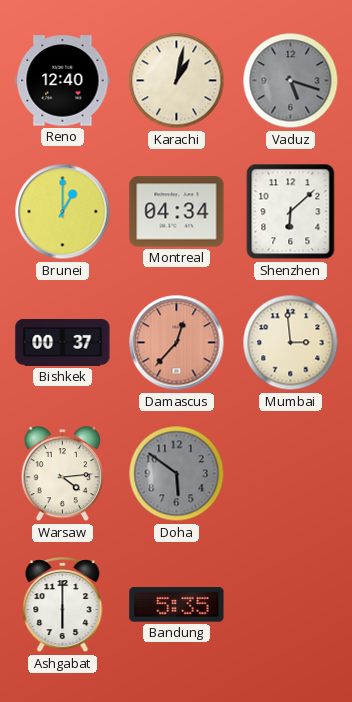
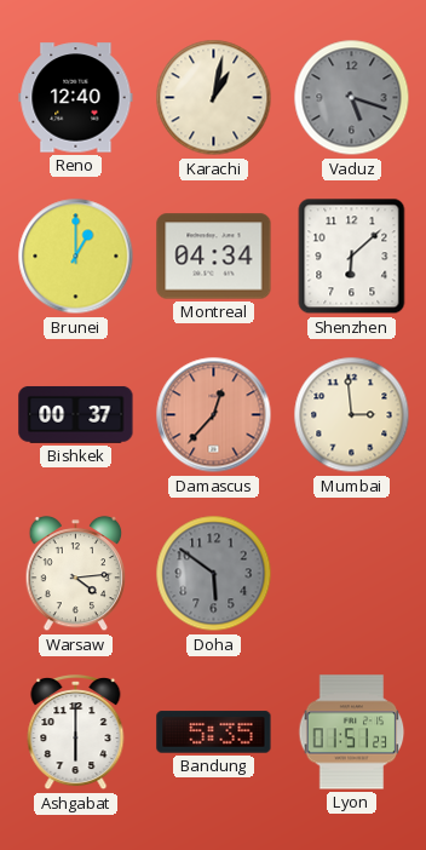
Lyon: none -> 01:51
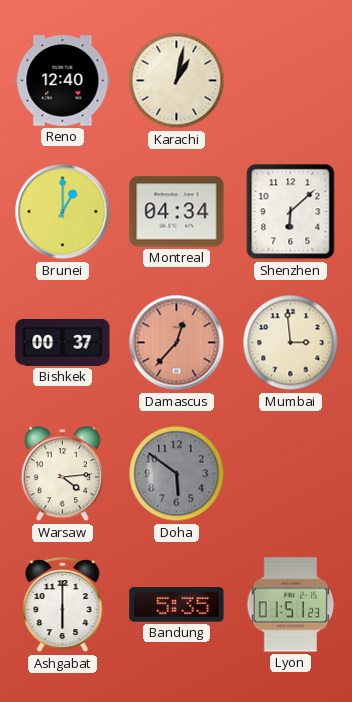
Vaduz: 5:18 -> none
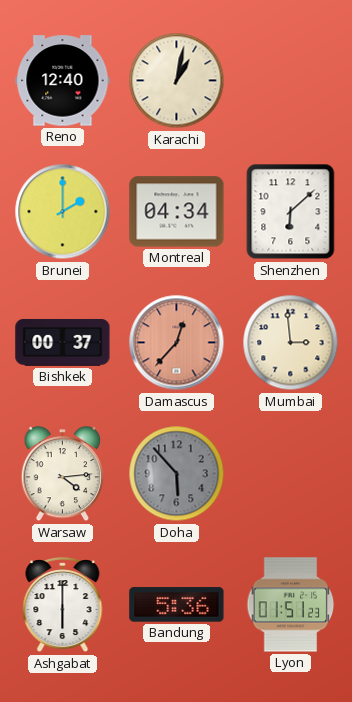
Brunei: 1:00 -> 2:00
Doha: 5:51 -> 5:53
Bandung: 5:35 -> 5:36
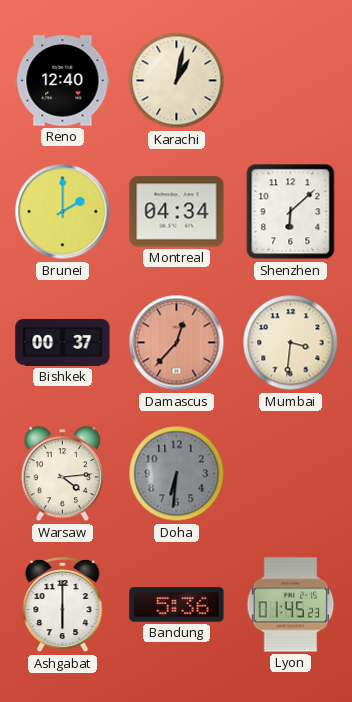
Mumbai: 2:59 -> 3:31
Doha: 5:53 -> 6:31
Lyon: 01:51 -> 01:45
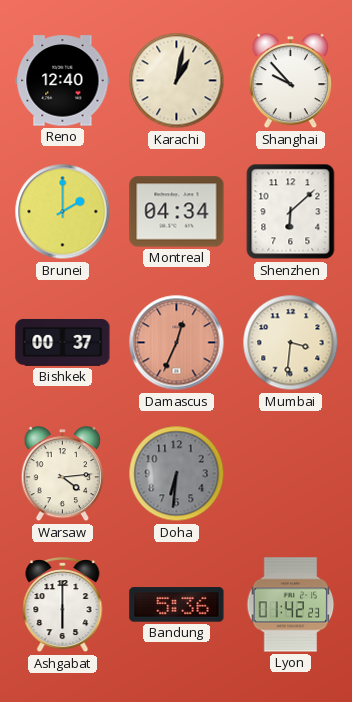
Shanghai: none -> 9:53
Damascus: 12:37 -> 12:34
Lyon: 01:45 -> 01:42
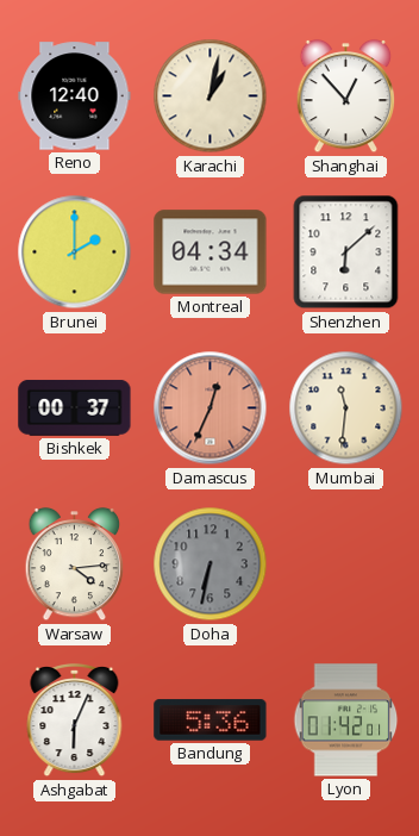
Shanghai: 9:53 -> 12:53
Mumbai: 3:31 -> 11:31
Doha: 6:31 -> 6:32
Ashgabat: 6:00 -> 6:04
Lyon: 01:42:23 -> 01:42:01
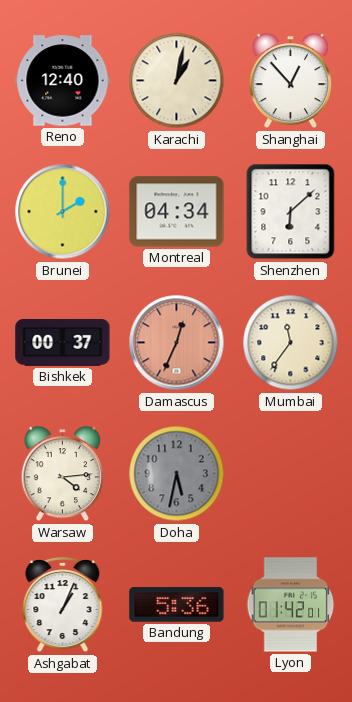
Mumbai: 11:31 -> 11:36
Doha: 6:32 -> 5:32
Ashgabat: 6:04 -> 1:04
